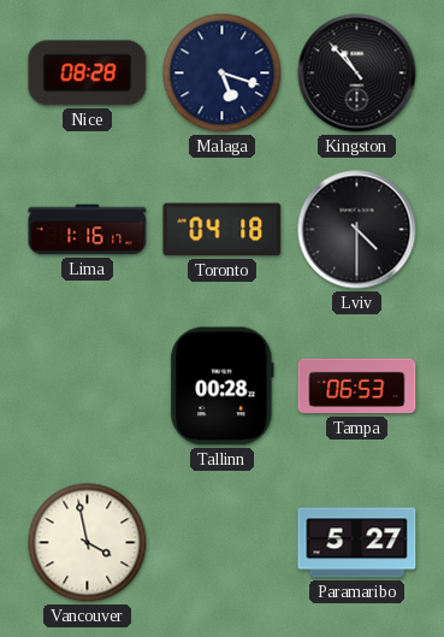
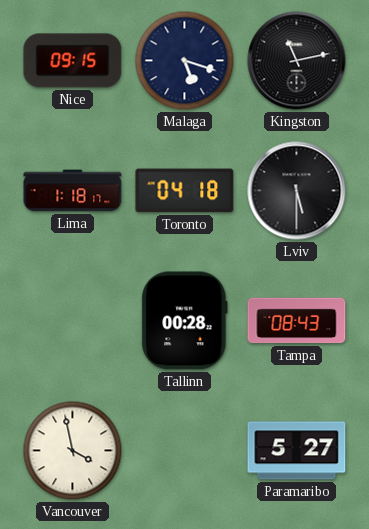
Nice: 08:28 -> 09:15
Kingston: 10:53 -> 11:13
Lima: 1:16 -> 1:18
Lviv: 4:30 -> 5:30
Tampa: 06:53 -> 08:43
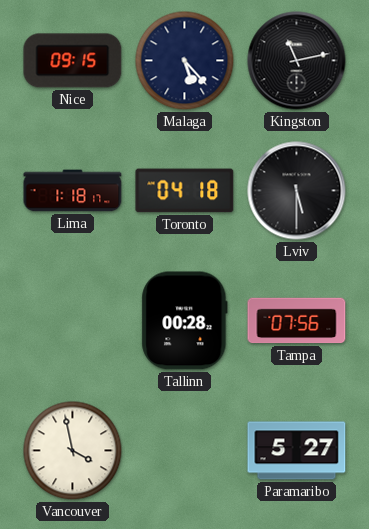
Malaga: 5:18 -> 5:23
Tampa: 08:43 -> 07:56
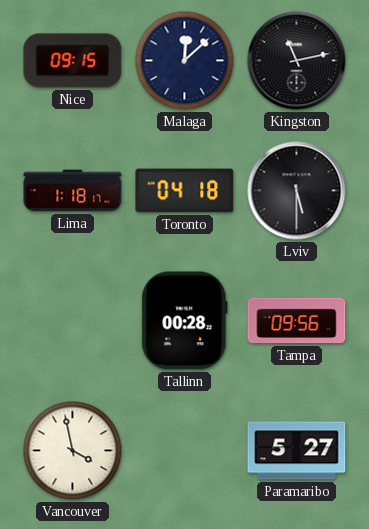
Malaga: 5:23 -> 12:08
Tampa: 07:56 -> 09:56
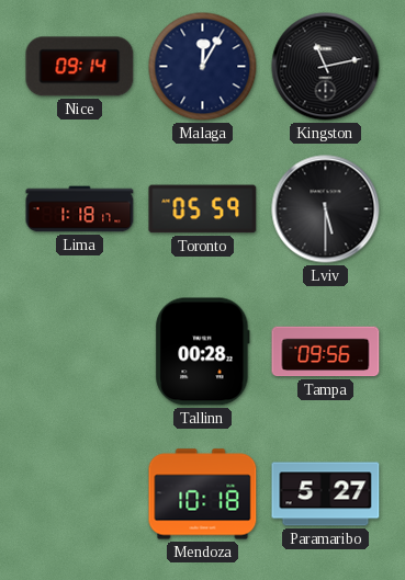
Nice: 09:15 -> 09:14
Malaga: 12:08 -> 12:05
Toronto: 04:18 -> 05:59
Vancouver: 3:58 -> none
Mendoza: none -> 10:18
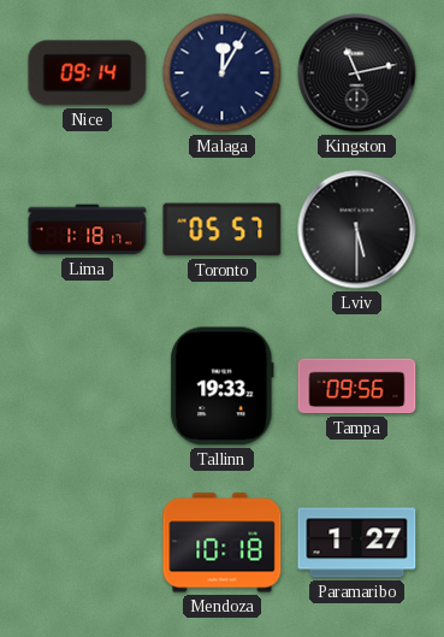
Toronto: 05:59 -> 05:57
Tallinn: 00:28 -> 19:33
Paramaribo: 5:27 -> 1:27
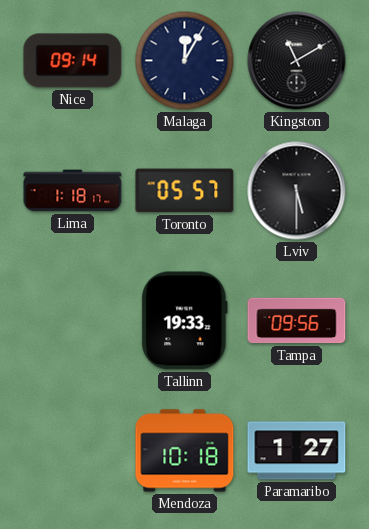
Kingston: 11:13 -> 11:10
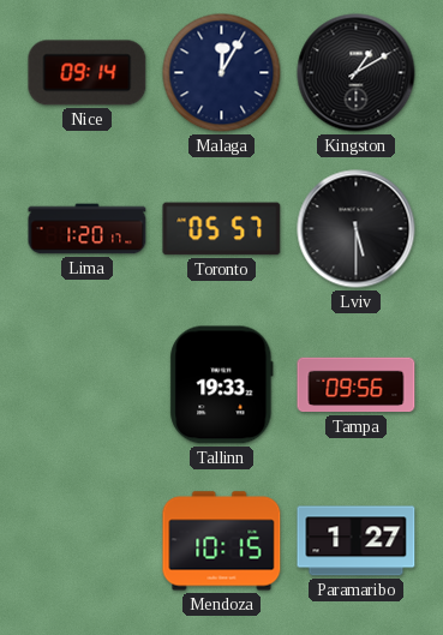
Kingston: 11:10 -> 1:10
Lima: 1:18 -> 1:20
Mendoza: 10:18 -> 10:15
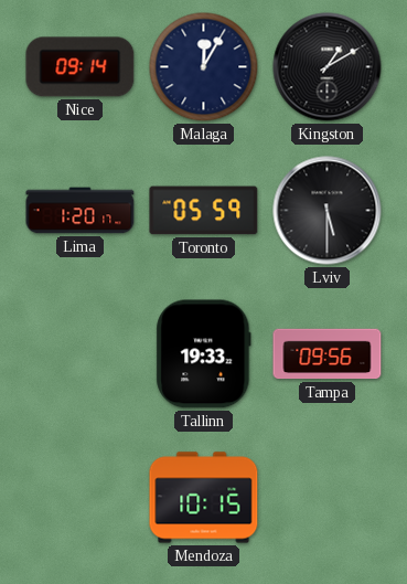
Toronto: 05:57 -> 05:59
Paramaribo: 1:27 -> none
